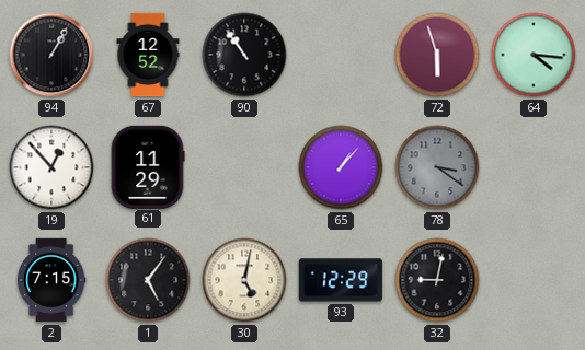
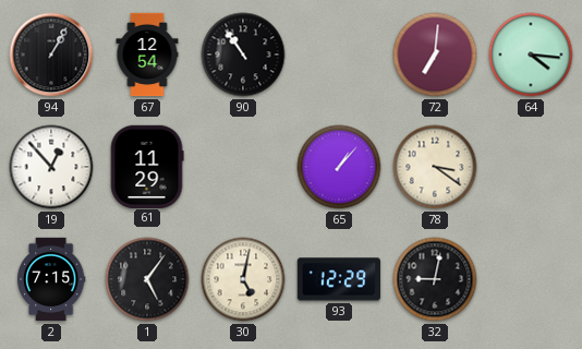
67: 12:52 -> 12:54
72: 5:57 -> 7:01
78 dial: grey -> cream
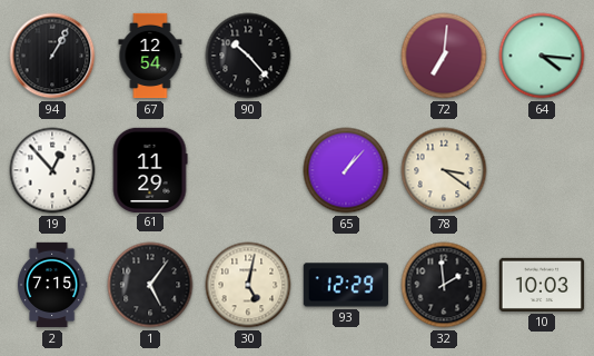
90: 10:54 -> 10:23
32: 9:02 -> 1:59
10: none -> 10:03
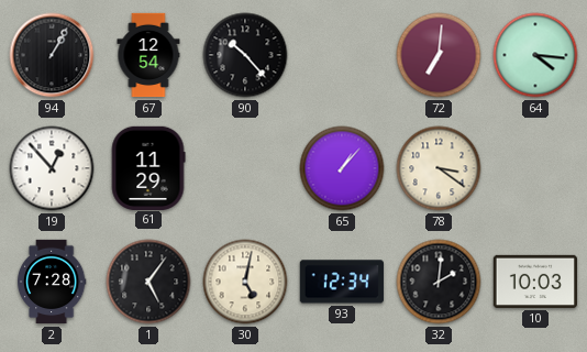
2: 7:15 -> 7:28
93: 12:29 -> 12:34
32: 1:59 -> 2:01
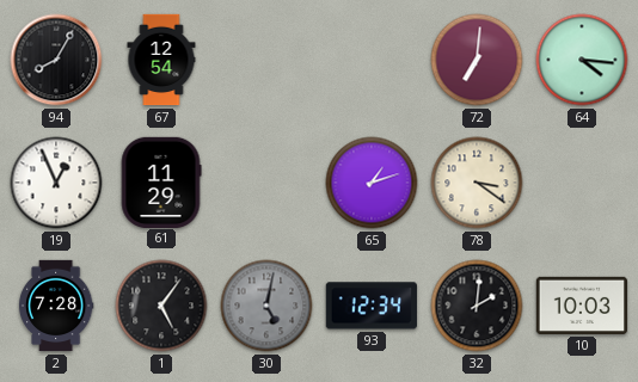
94: 1:05 -> 8:05
90: 10:23 -> none
19: 12:53 -> 12:56
65: 1:07 -> 1:12
30 dial: cream -> grey
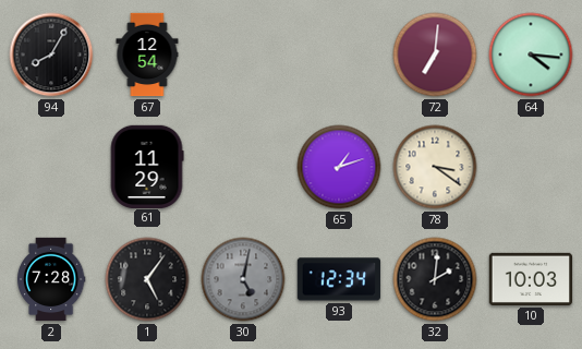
19: 12:56 -> none
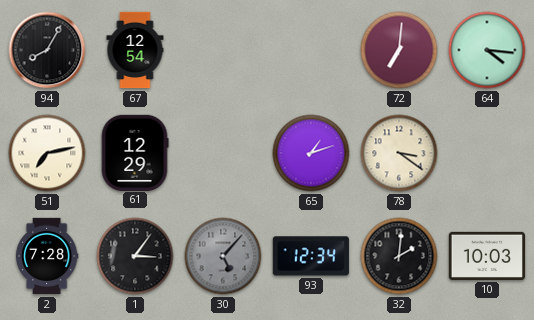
51: none -> 7:13
61: 11:29 -> 12:29
1: 5:06 -> 3:06
30: 5:02 -> 5:07
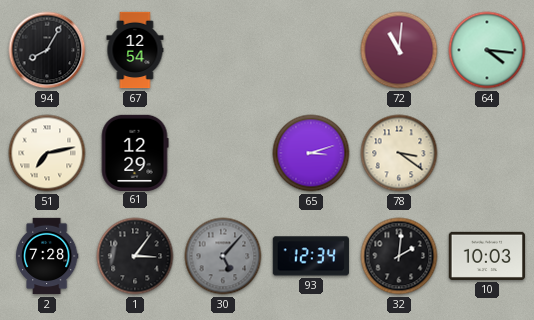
72: 7:01 -> 11:01
65: 1:12 -> 3:12
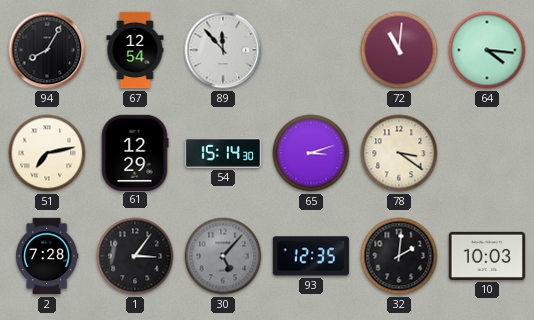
89: none -> 11:53
54: none -> 15:14
93: 12:34 -> 12:35
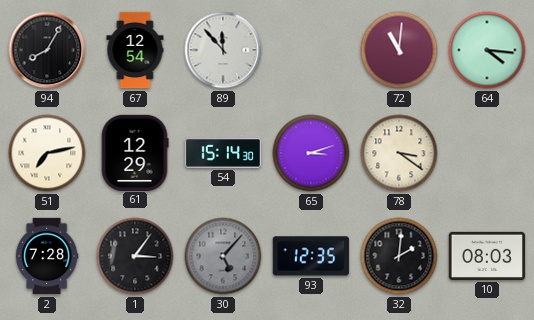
10: 10:03 -> 08:03
